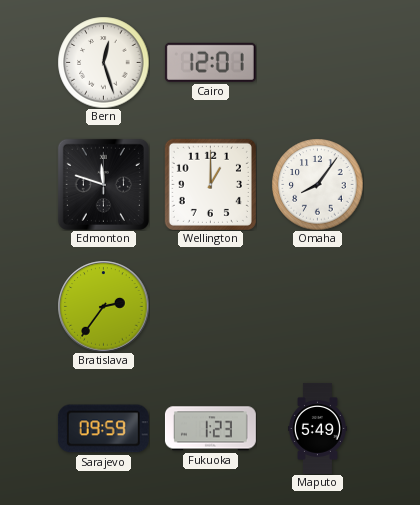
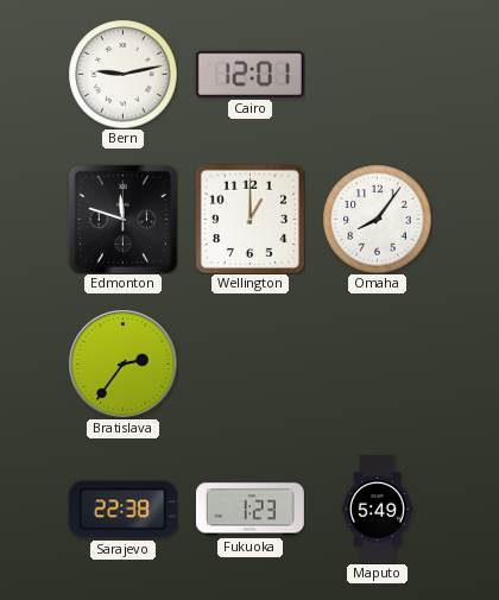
Bern: 12:27 -> 9:13
Sarajevo: 09:59 -> 22:38
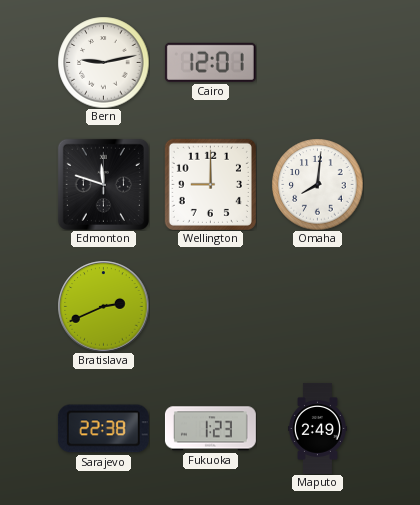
Wellington: 1:00 -> 9:00
Omaha: 8:06 -> 8:01
Bratislava: 2:36 -> 2:41
Maputo: 5:49 -> 2:49
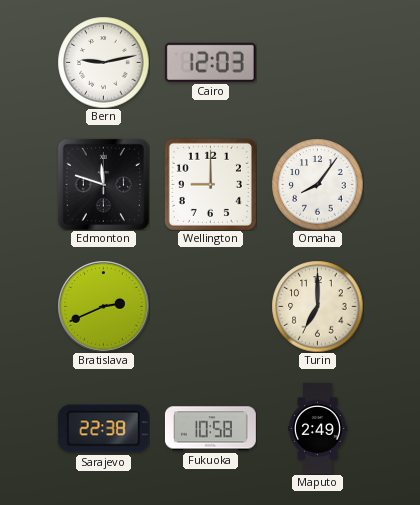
Cairo: 12:01 -> 12:03
Omaha: 8:01 -> 8:06
Turin: none -> 7:00
Fukuoka: 1:23 -> 10:58
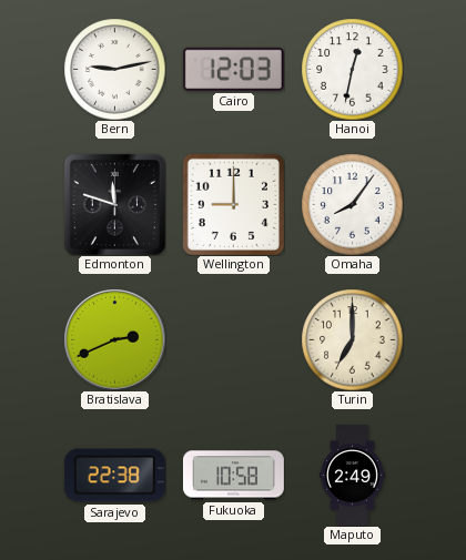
Hanoi: none -> 12:32
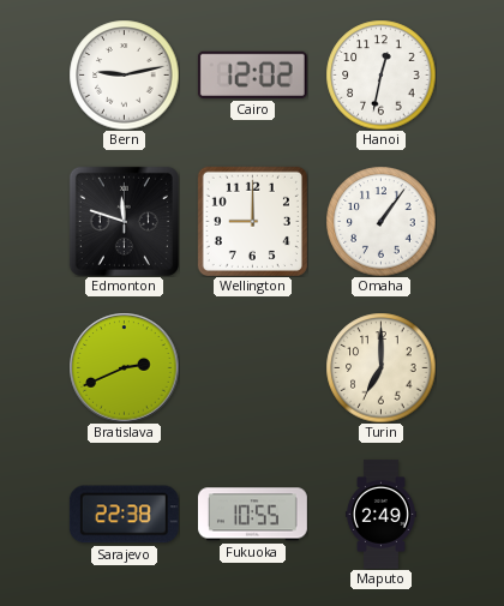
Cairo: 12:03 -> 12:02
Omaha: 8:06 -> 1:06
Fukuoka: 10:58 -> 10:55
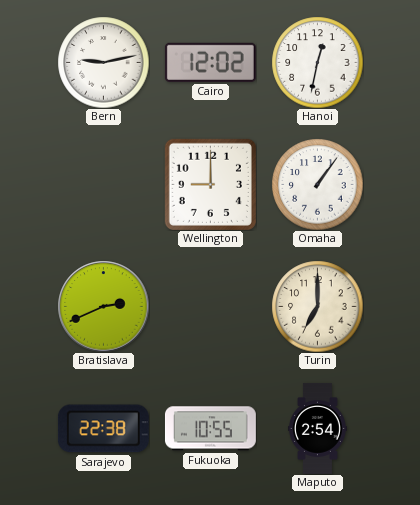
Edmonton: 11:48 -> none
Maputo: 2:49 -> 2:54
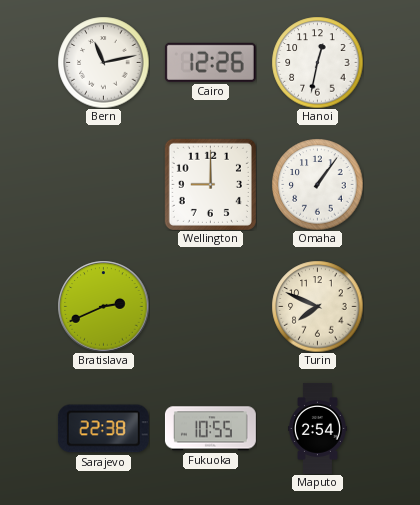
Bern: 9:13 -> 11:13
Cairo: 12:02 -> 12:26
Turin: 7:00 -> 7:49
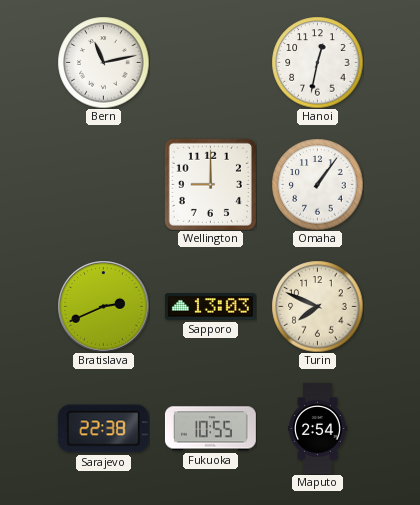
Cairo: 12:26 -> none
Sapporo: none -> 13:03
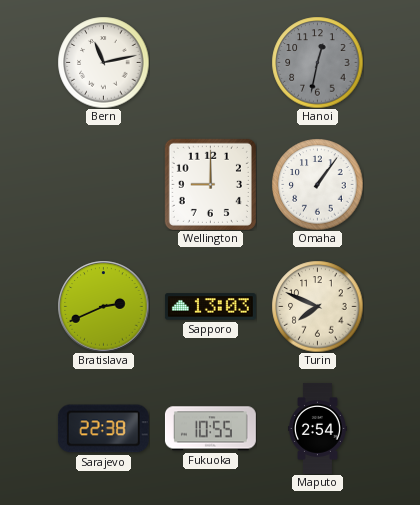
Hanoi dial: white -> grey
